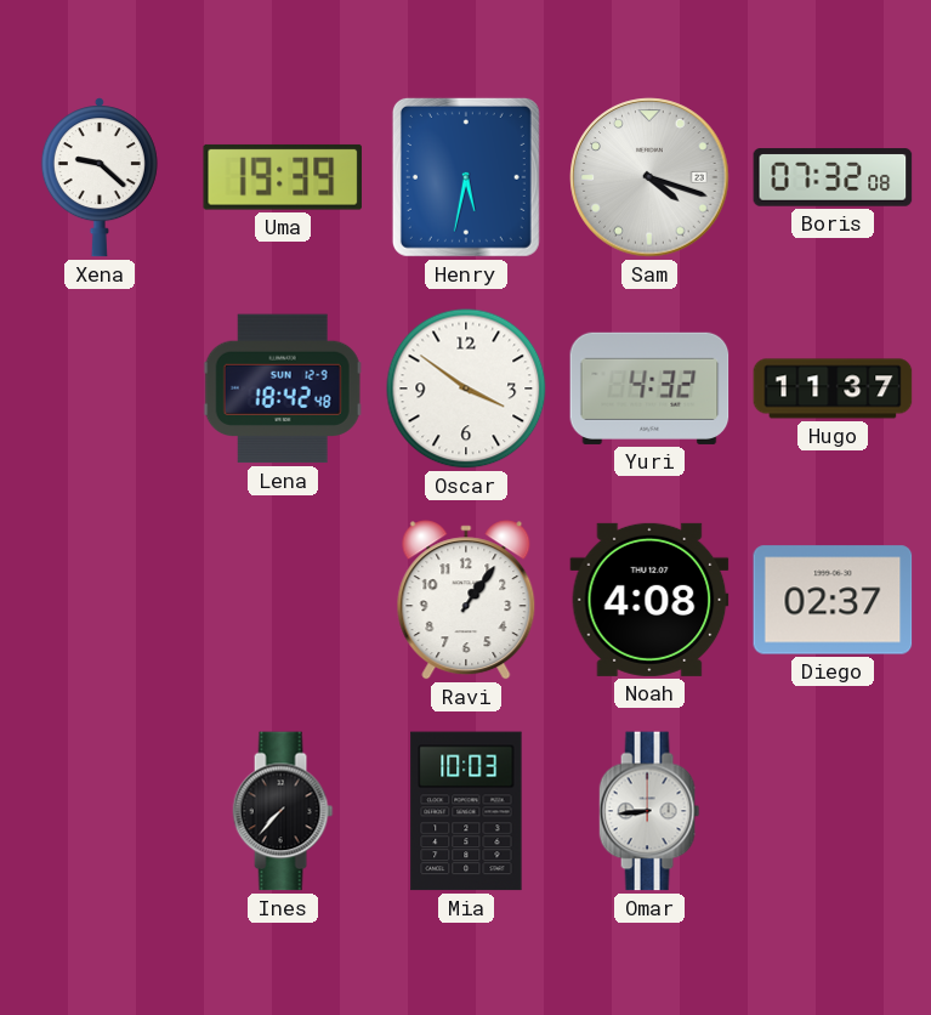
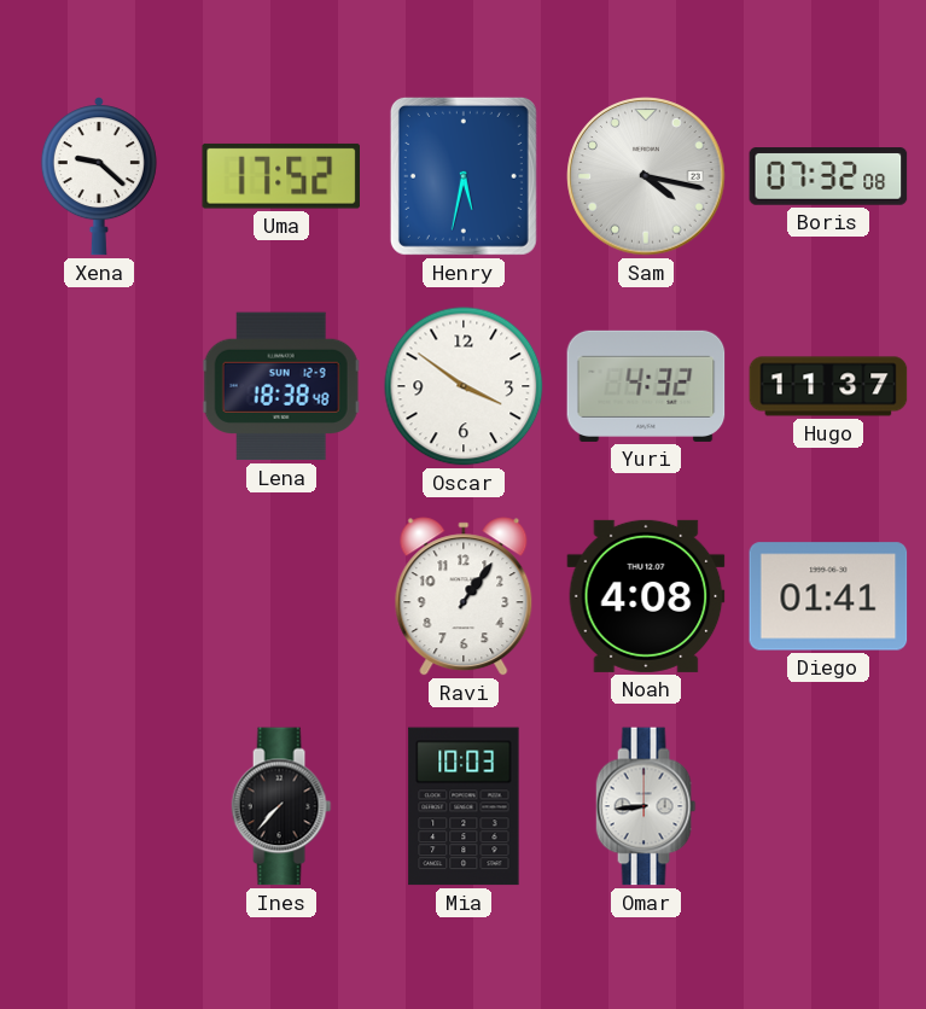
Uma: 19:39 -> 17:52
Sam: 4:18 -> 4:17
Lena: 18:42 -> 18:38
Diego: 02:37 -> 01:41
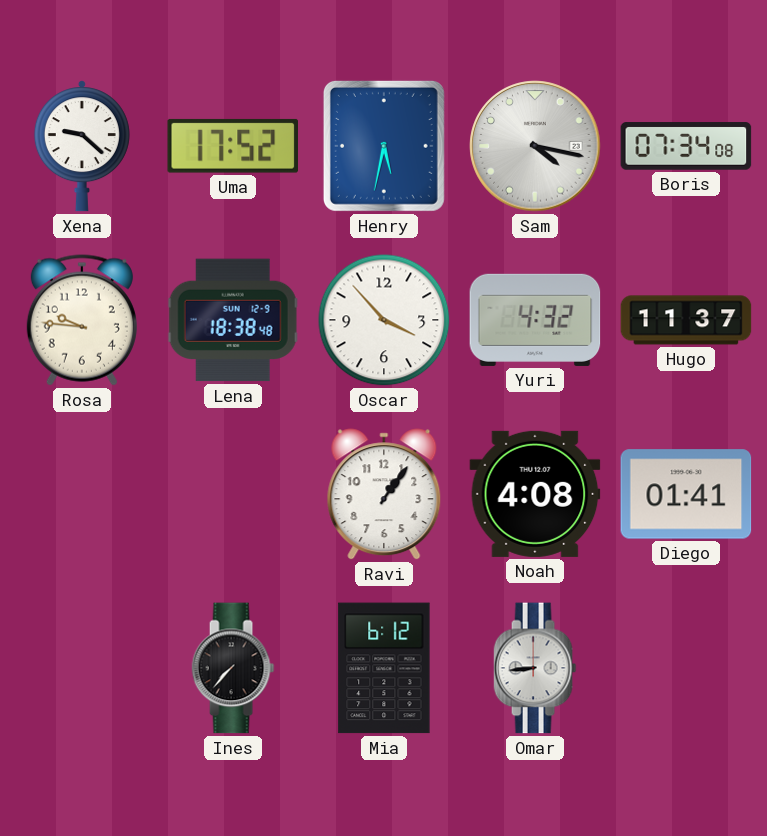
Boris: 07:32 -> 07:34
Rosa: none -> 9:46
Oscar: 3:51 -> 3:53
Mia: 10:03 -> 6:12
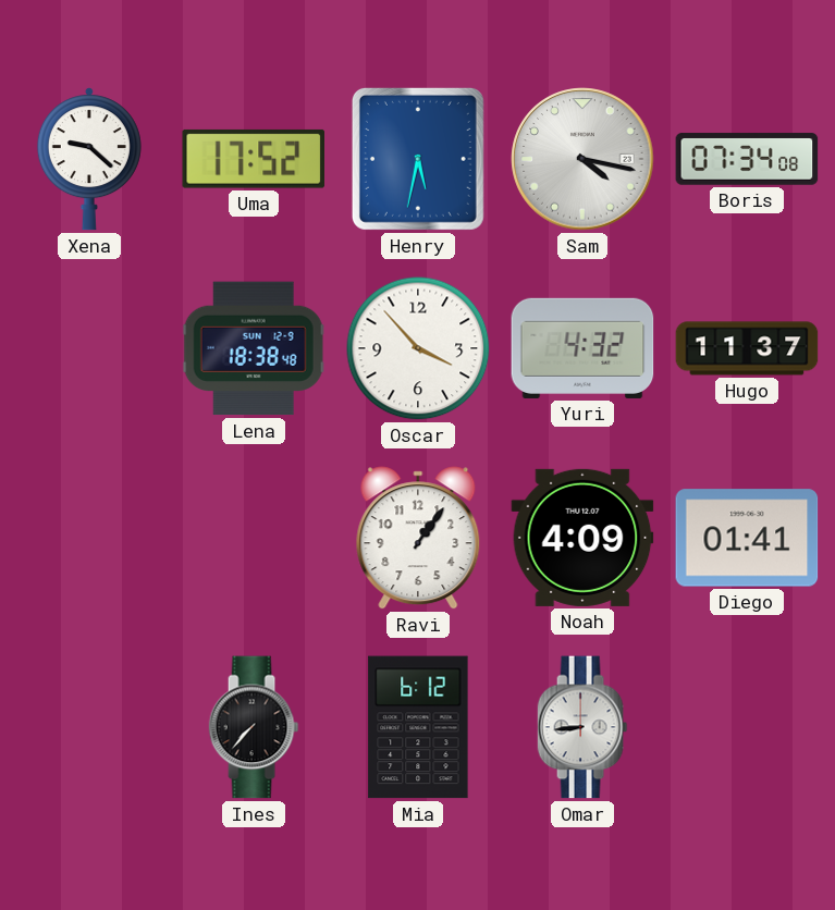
Rosa: 9:46 -> none
Noah: 4:08 -> 4:09
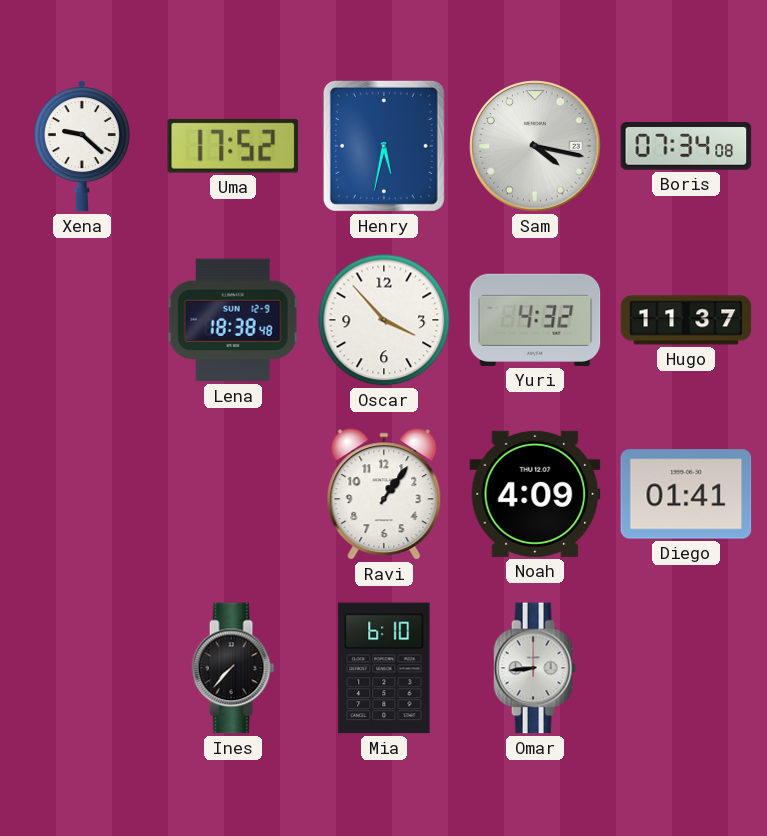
Mia: 6:12 -> 6:10
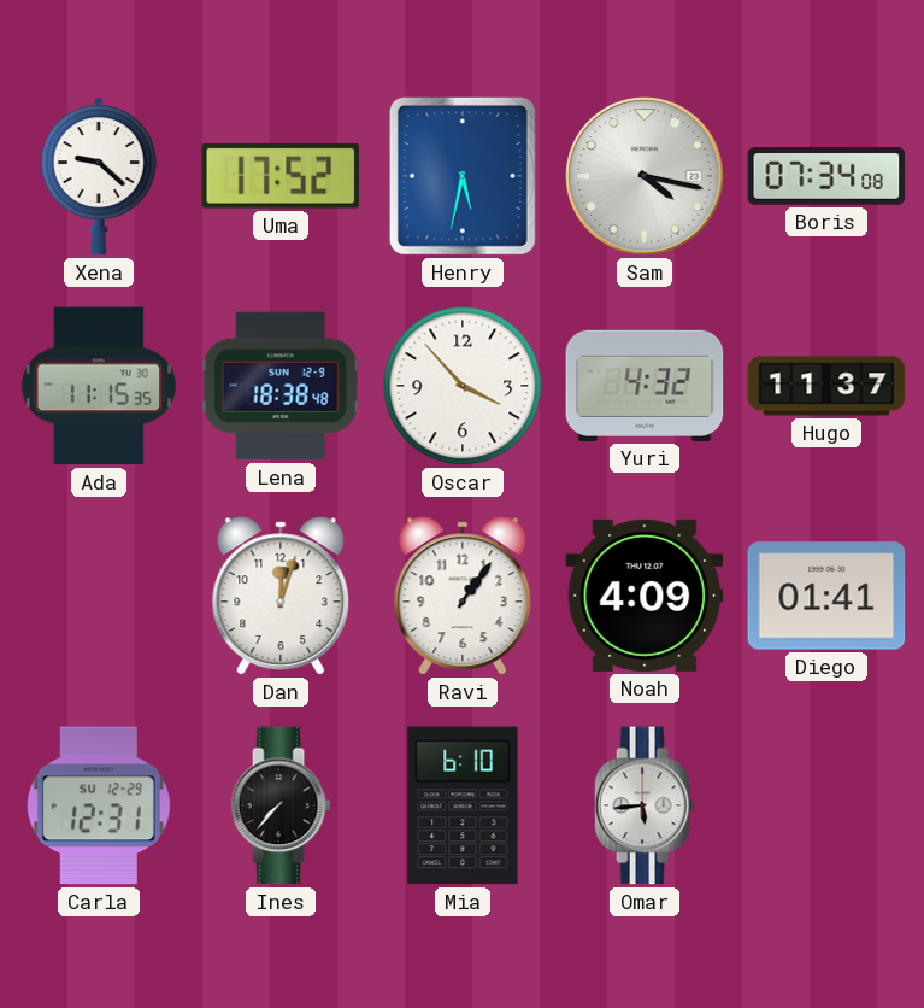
Ada: none -> 11:15
Dan: none -> 12:03
Carla: none -> 12:31
Omar: 8:44 -> 5:44
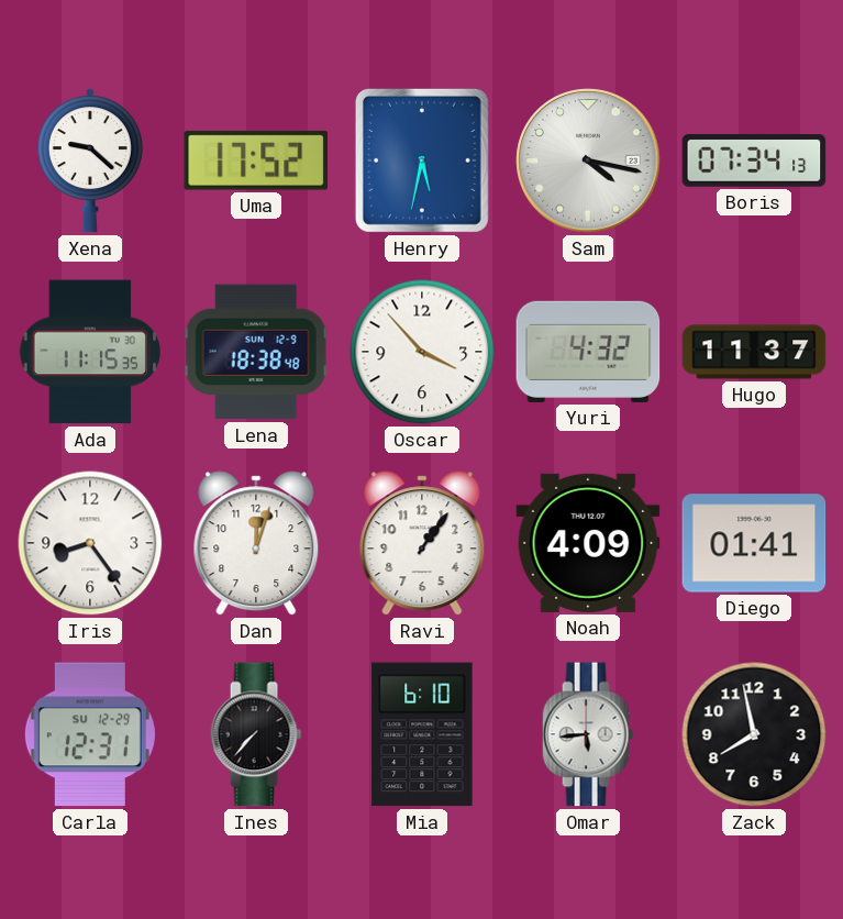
Boris: 07:34:08 -> 07:34:13
Iris: none -> 8:24
Zack: none -> 7:58
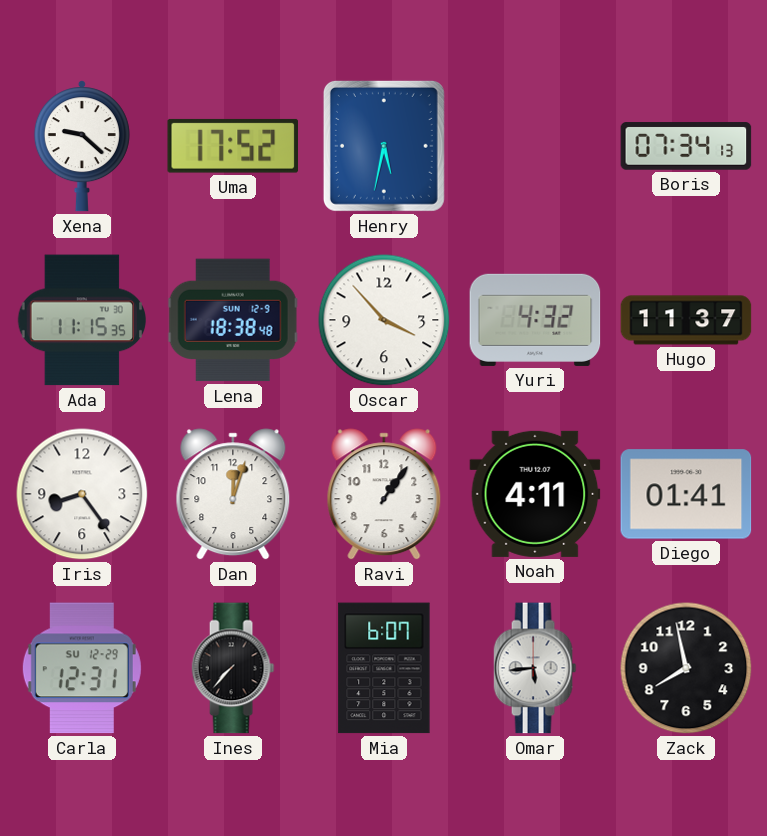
Sam: 4:17 -> none
Noah: 4:09 -> 4:11
Mia: 6:10 -> 6:07
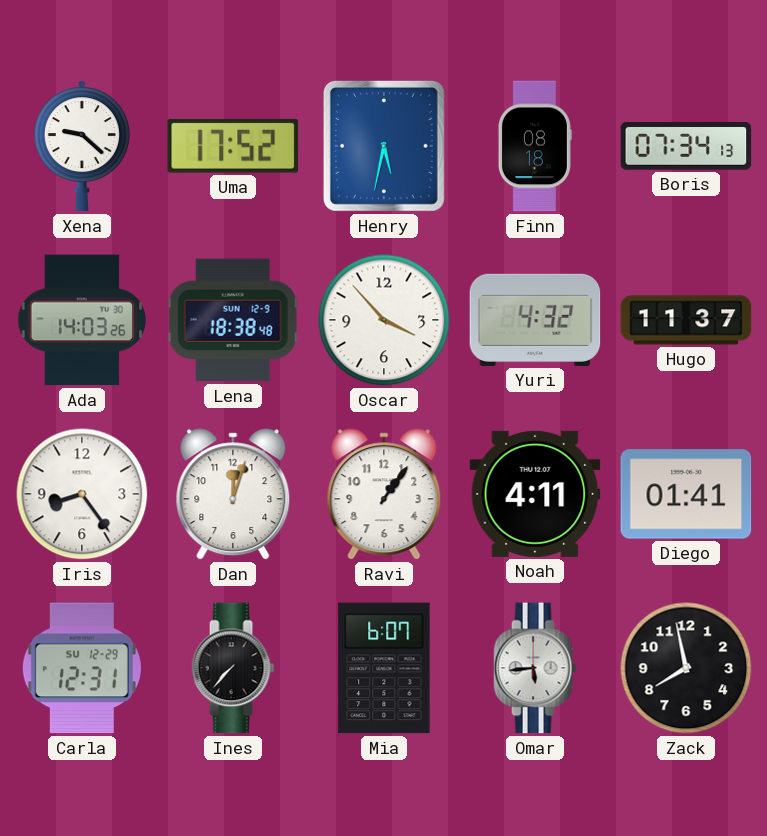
Finn: none -> 08:18
Ada: 11:15 -> 14:03
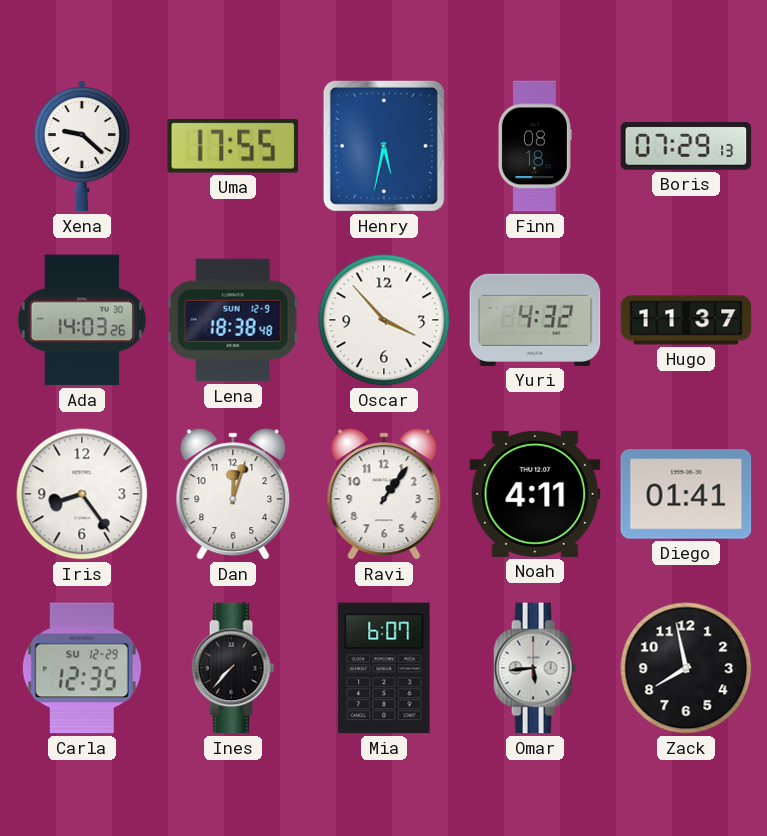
Uma: 17:52 -> 17:55
Boris: 07:34 -> 07:29
Carla: 12:31 -> 12:35
